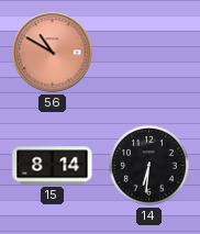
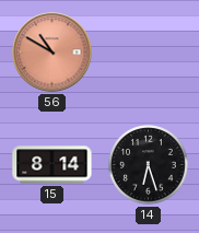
14: 6:31 -> 6:27
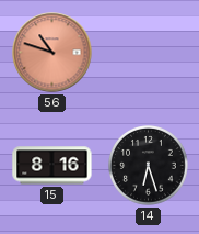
56: 10:50 -> 10:48
15: 8:14 -> 8:16
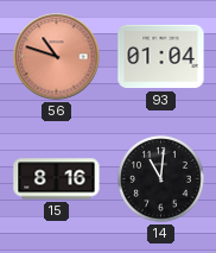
93: none -> 01:04
14: 6:27 -> 11:01
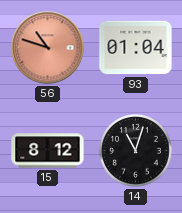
15: 8:16 -> 8:12
14: 11:01 -> 11:03
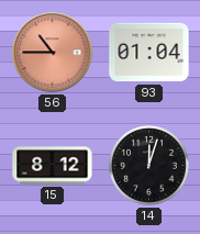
56: 10:48 -> 10:45
14: 11:03 -> 12:03
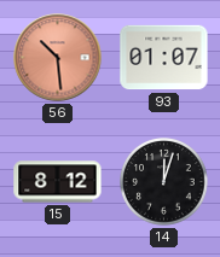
56: 10:45 -> 10:29
93: 01:04 -> 01:07
